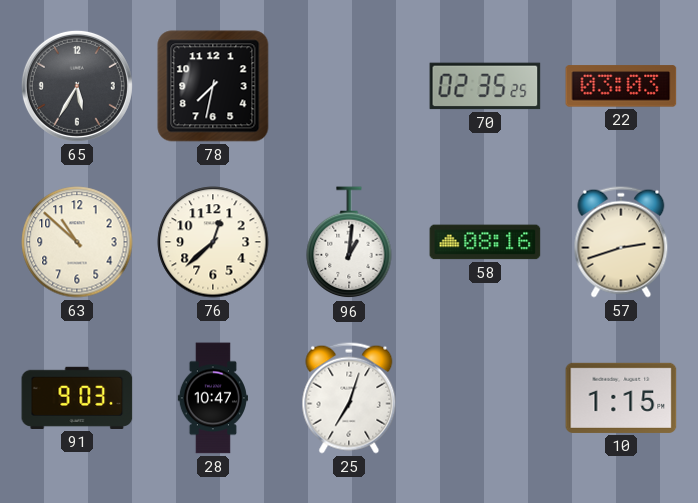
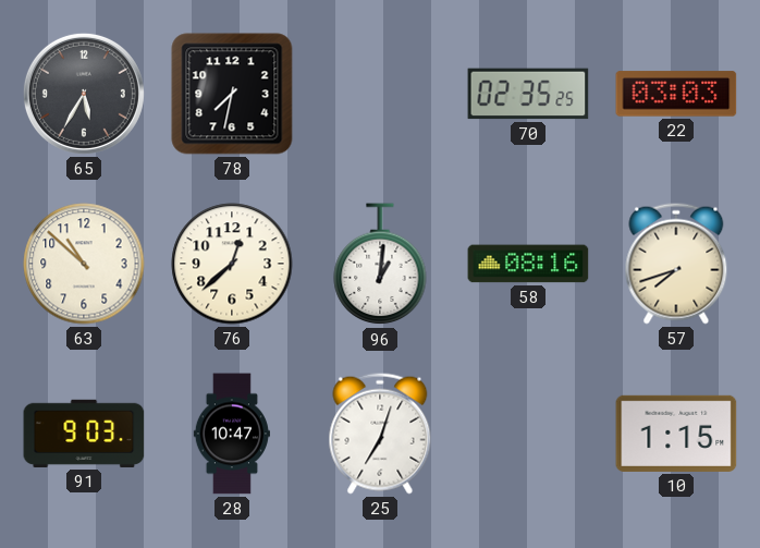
57: 2:42 -> 7:42
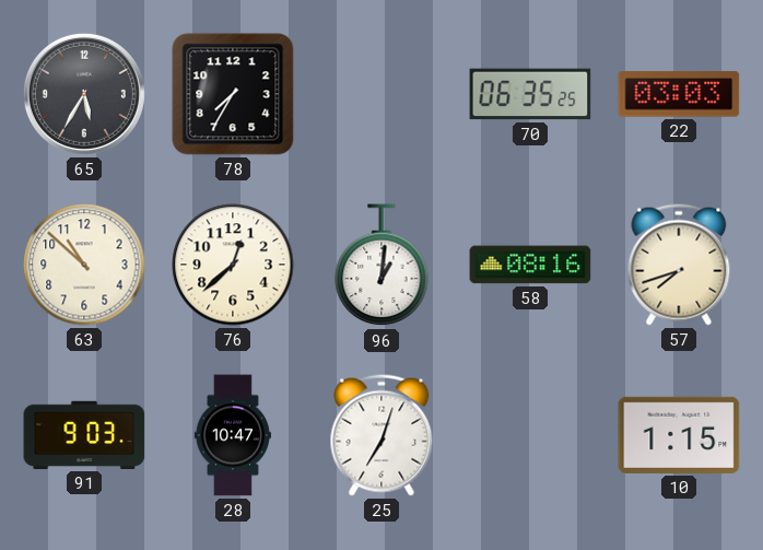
78: 7:32 -> 7:35
70: 02:35 -> 06:35
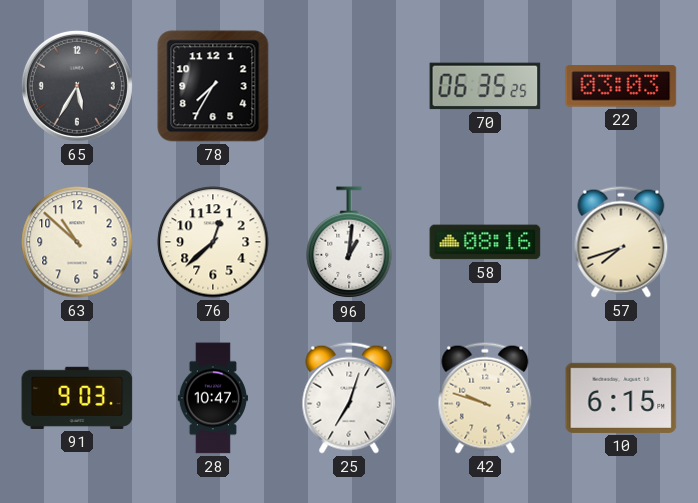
42: none -> 9:48
10: 1:15 -> 6:15
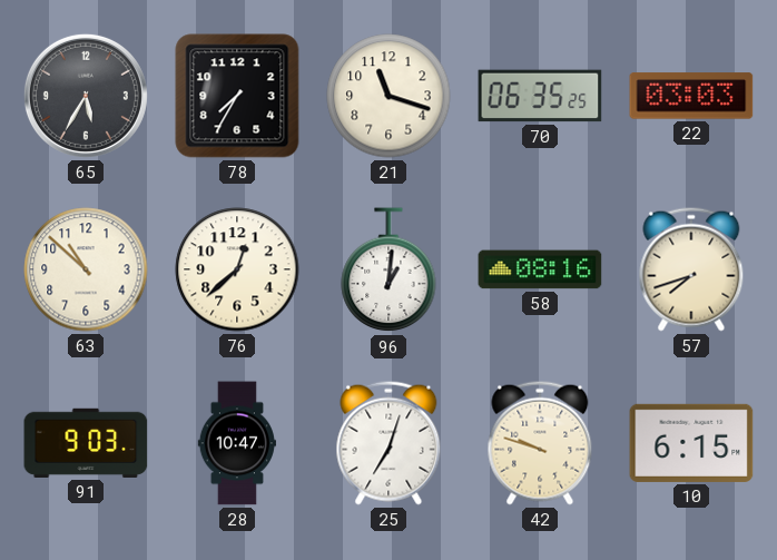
21: none -> 11:18
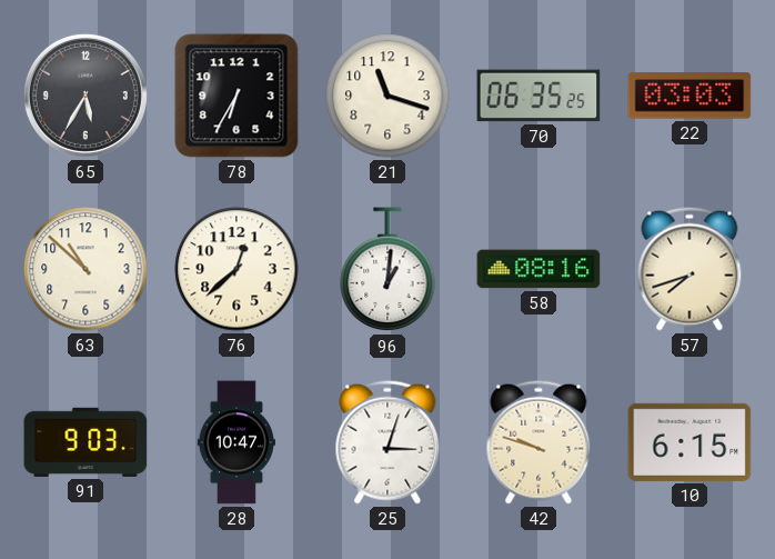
78: 7:35 -> 6:35
25: 7:03 -> 3:03
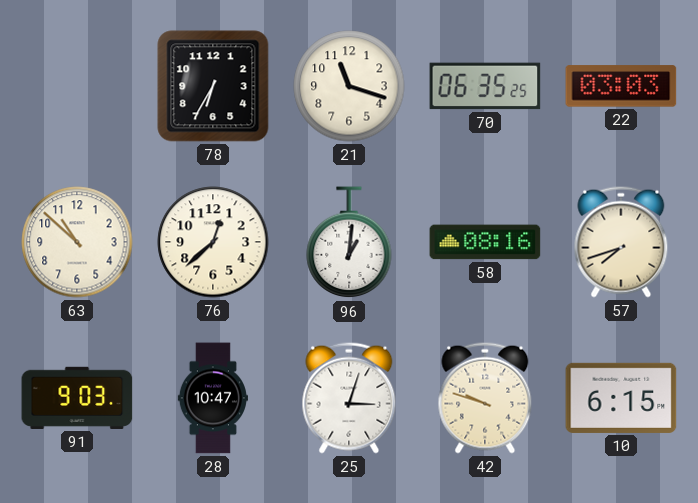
65: 5:35 -> none
